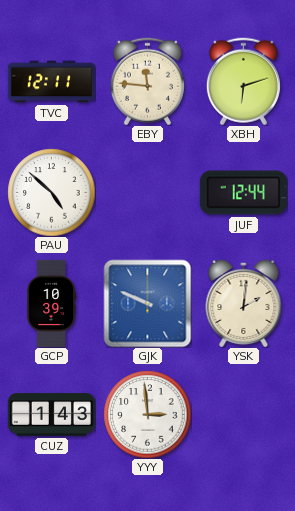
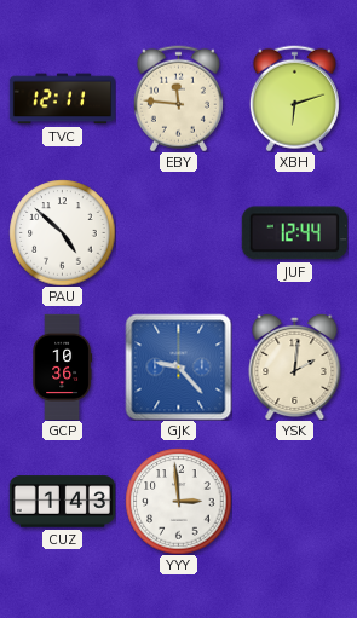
GCP: 10:39 -> 10:36
GJK: 9:49 -> 9:23
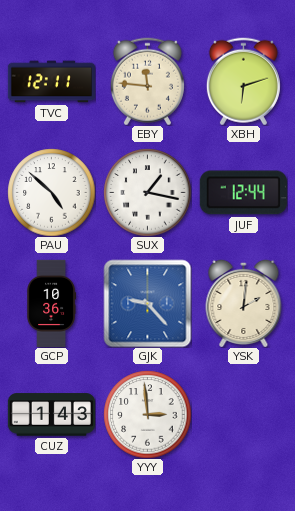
SUX: none -> 1:17
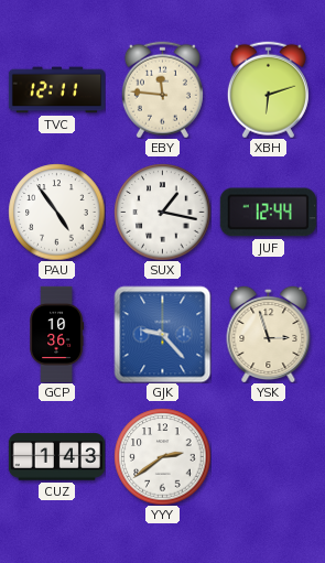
PAU: 4:52 -> 4:54
YSK: 2:01 -> 2:57
YYY: 2:59 -> 2:39
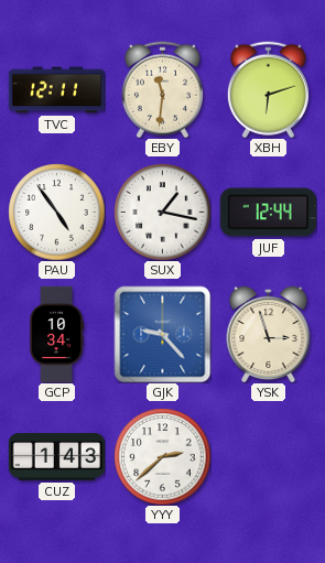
EBY: 11:46 -> 11:31
GCP: 10:36 -> 10:34
YYY: 2:39 -> 2:38
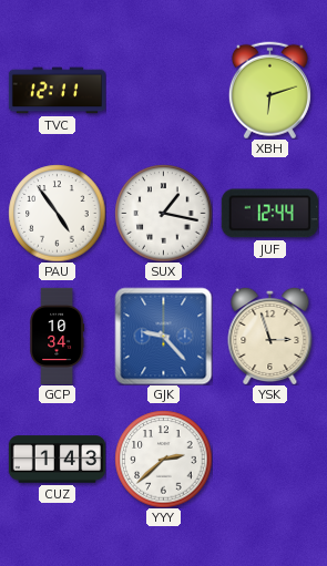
EBY: 11:31 -> none
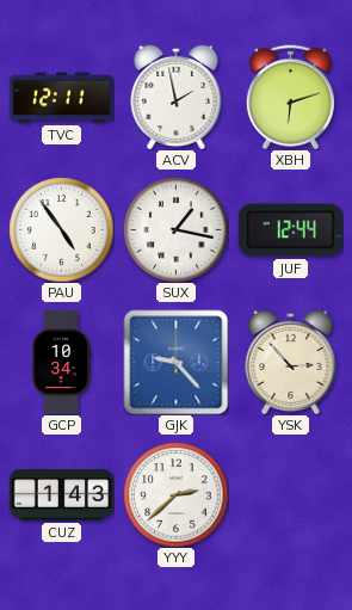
ACV: none -> 1:58
YSK: 2:57 -> 2:53
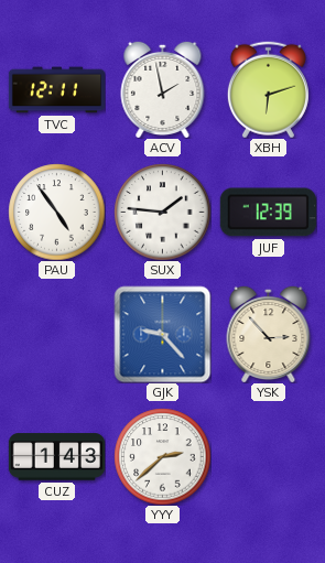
SUX: 1:17 -> 1:46
JUF: 12:44 -> 12:39
GCP: 10:34 -> none
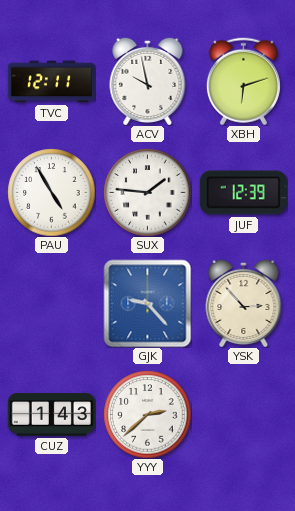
ACV: 1:58 -> 9:58
PAU: 4:54 -> 4:55
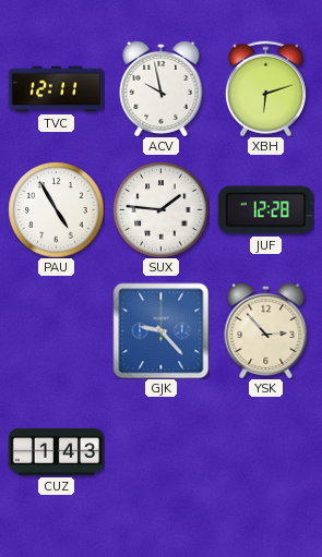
JUF: 12:39 -> 12:28
YYY: 2:38 -> none
